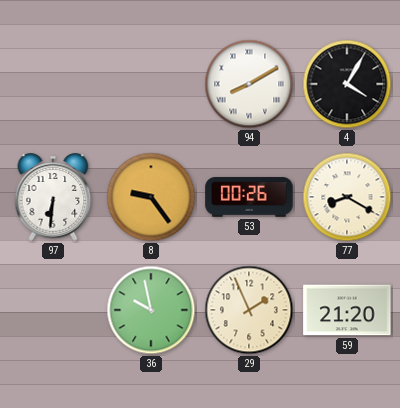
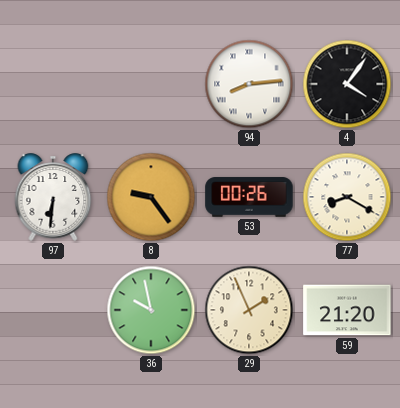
94: 8:10 -> 8:14
4: 4:05 -> 4:06
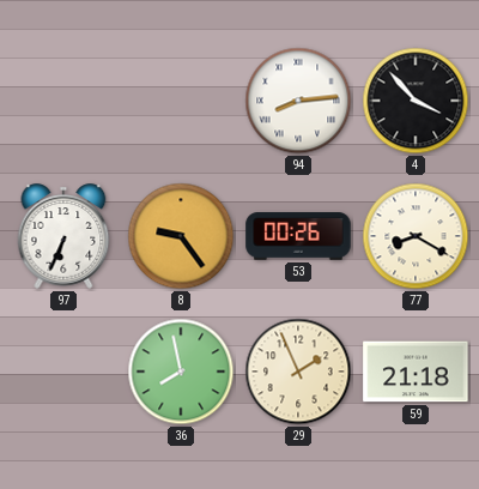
4: 4:06 -> 3:53
97: 6:31 -> 6:34
36: 9:58 -> 7:58
59: 21:20 -> 21:18
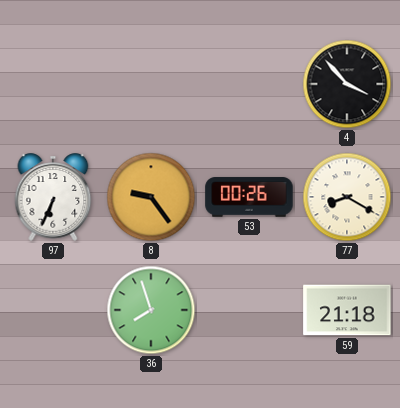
94: 8:14 -> none
36: 7:58 -> 7:57
29: 1:56 -> none
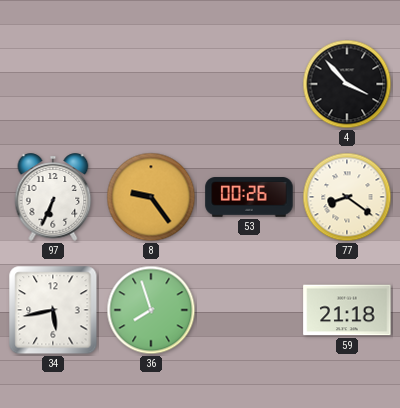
77: 8:20 -> 8:21
34: none -> 5:43
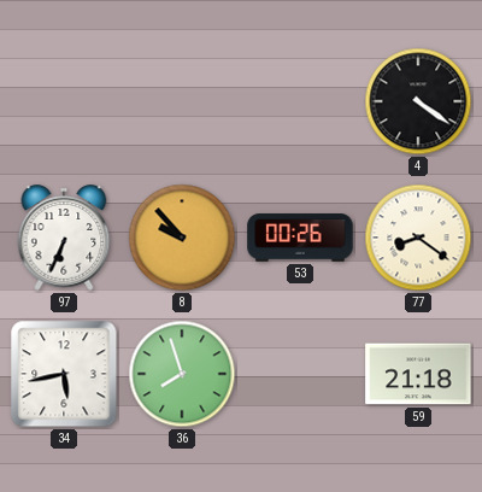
4: 3:53 -> 4:21
8: 9:24 -> 9:53
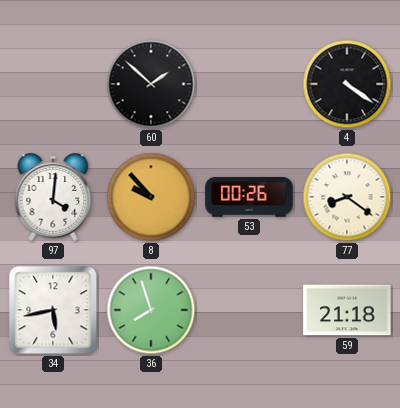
60: none -> 1:52
97: 6:34 -> 4:01
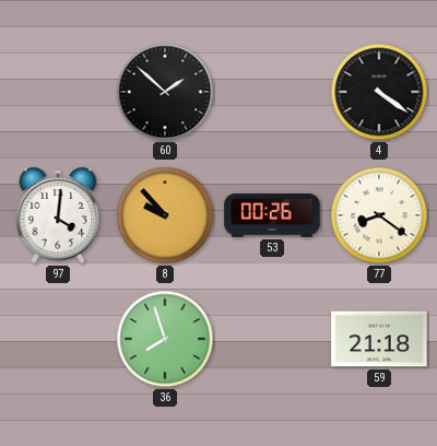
34: 5:43 -> none
